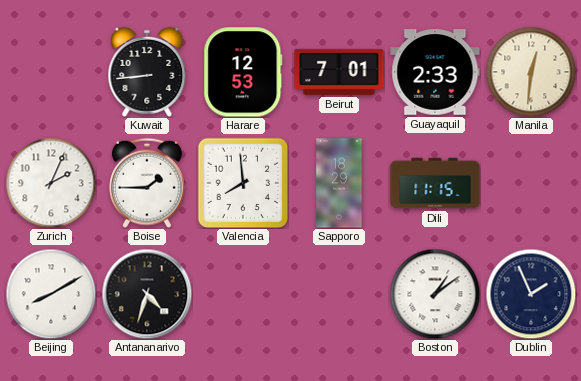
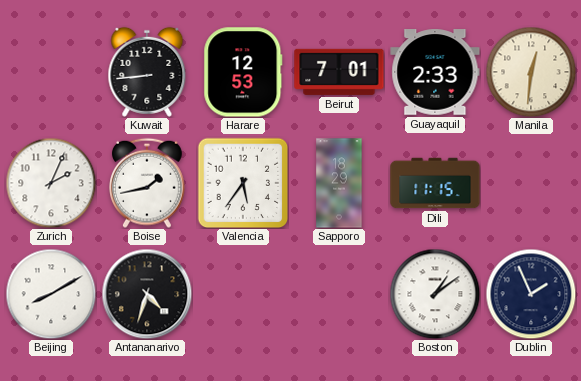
Boise: 1:45 -> 1:43
Valencia: 7:59 -> 5:36
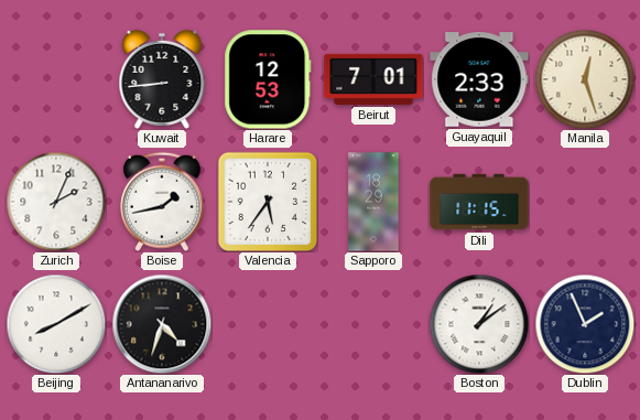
Manila: 12:31 -> 12:27
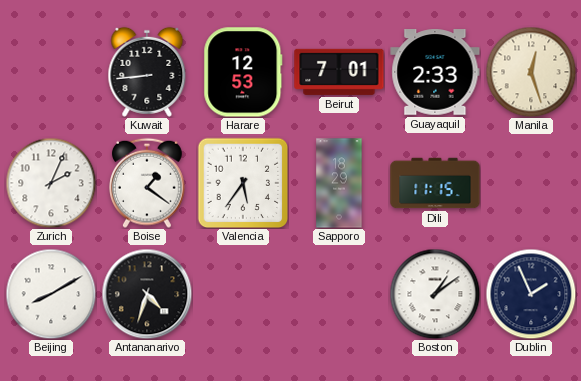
Boise: 1:43 -> 1:21
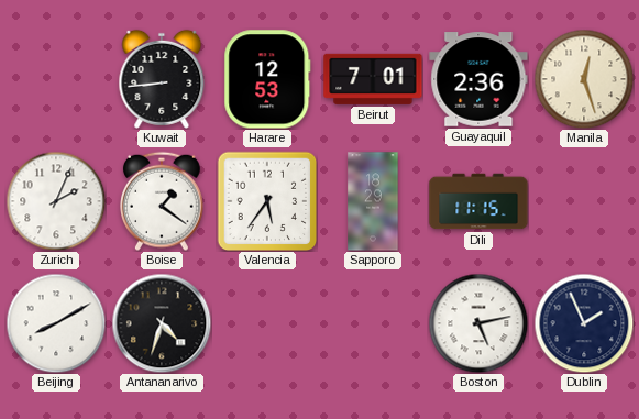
Guayaquil: 2:33 -> 2:36
Boston: 1:09 -> 5:13
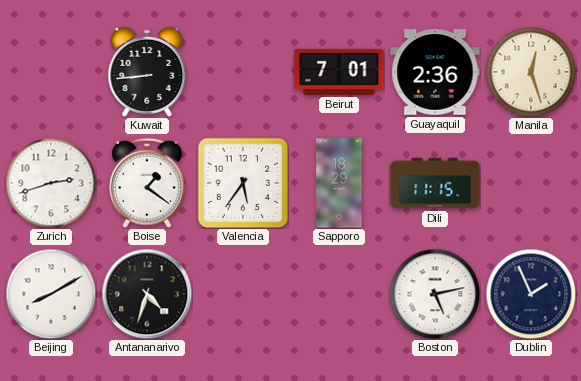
Harare: 12:53 -> none
Zurich: 2:04 -> 2:42
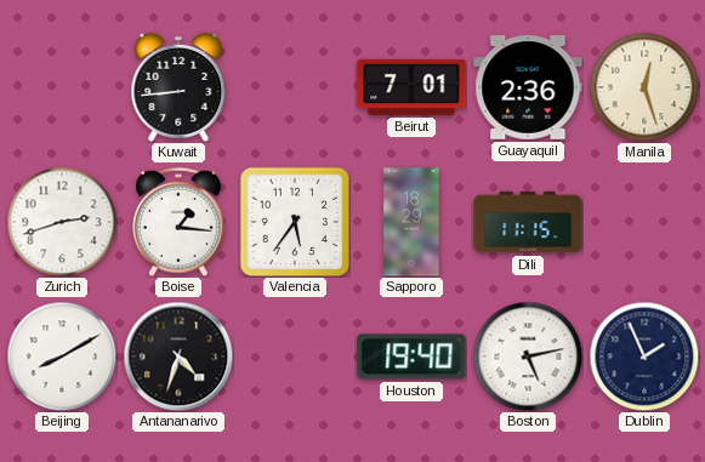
Boise: 1:21 -> 1:16
Houston: none -> 19:40
